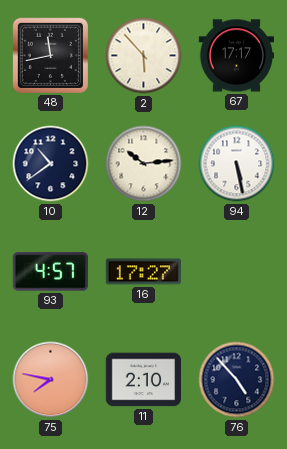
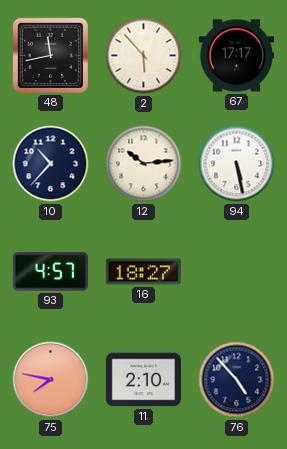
10: 10:39 -> 10:37
16: 17:27 -> 18:27
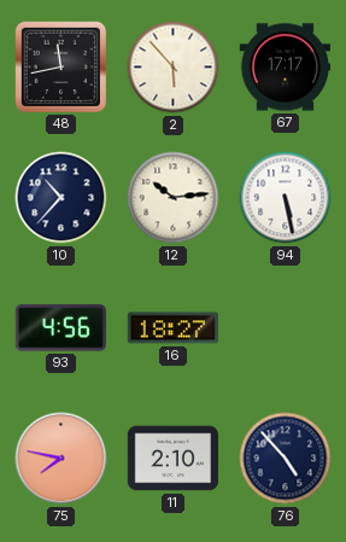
93: 4:57 -> 4:56
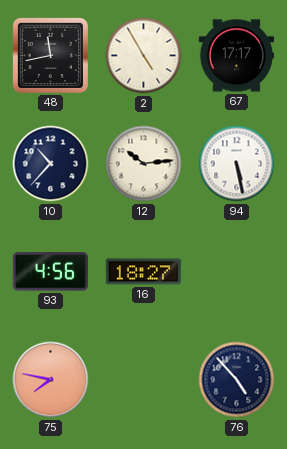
2: 5:53 -> 4:55
11: 2:10 -> none
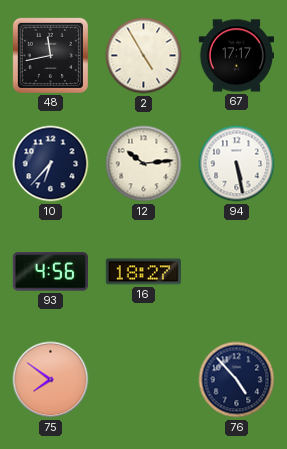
10: 10:37 -> 6:37
75: 7:47 -> 7:51
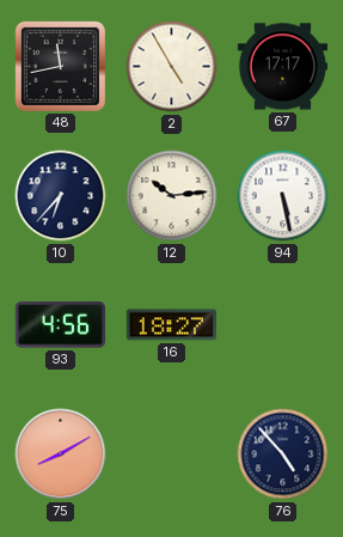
75: 7:51 -> 8:10
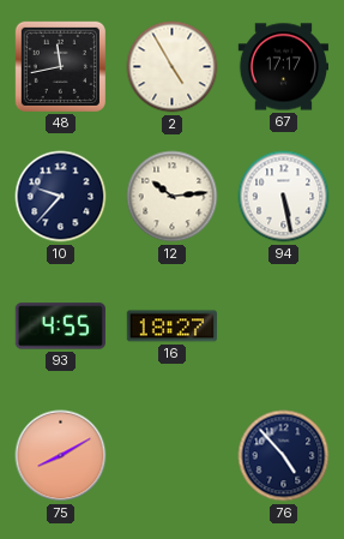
10: 6:37 -> 9:37
93: 4:56 -> 4:55
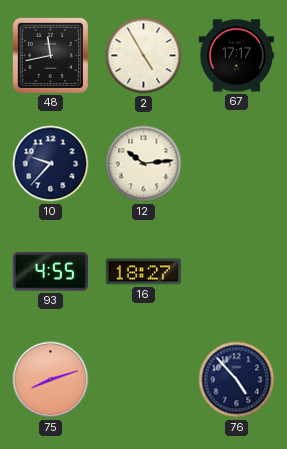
94: 5:28 -> none
75: 8:10 -> 8:12
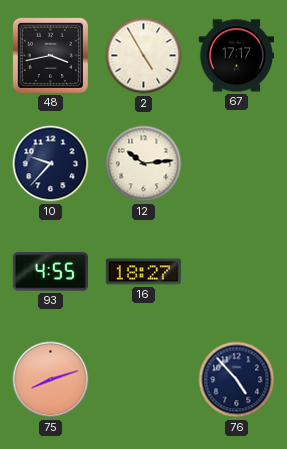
48: 11:43 -> 3:43
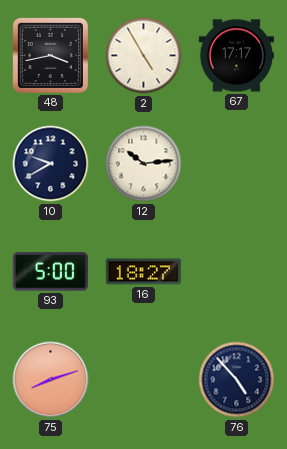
10: 9:37 -> 9:40
93: 4:55 -> 5:00
